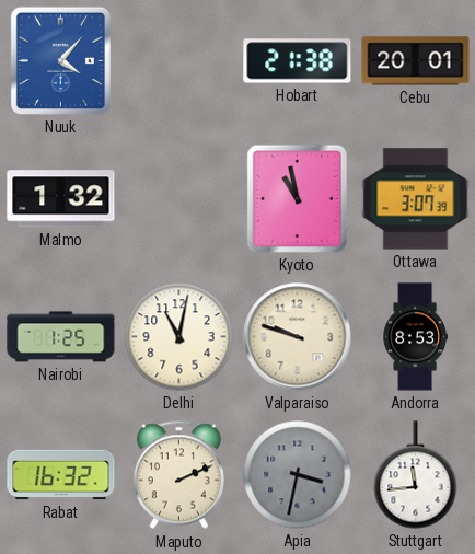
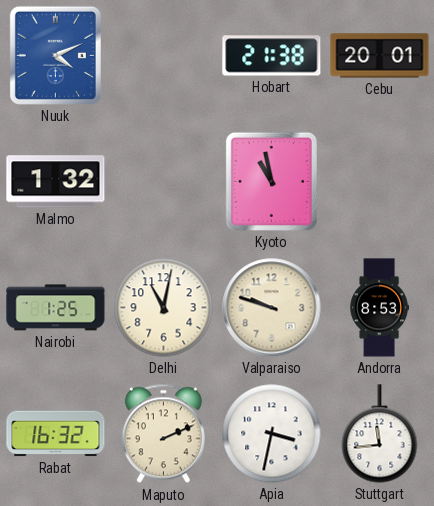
Nuuk: 4:07 -> 4:11
Ottawa: 3:07 -> none
Apia dial: grey -> white
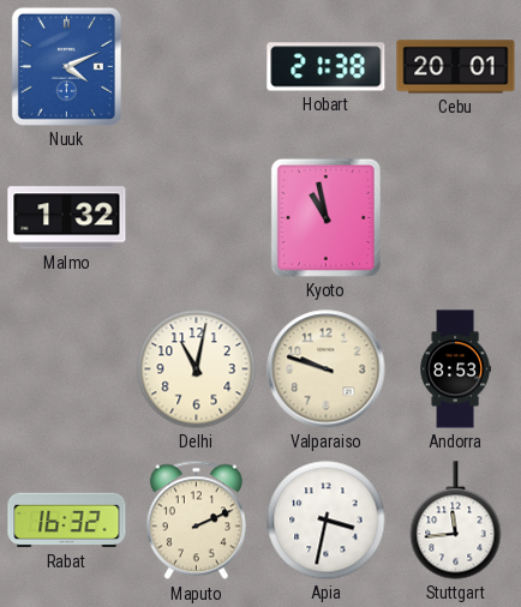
Nairobi: 1:25 -> none
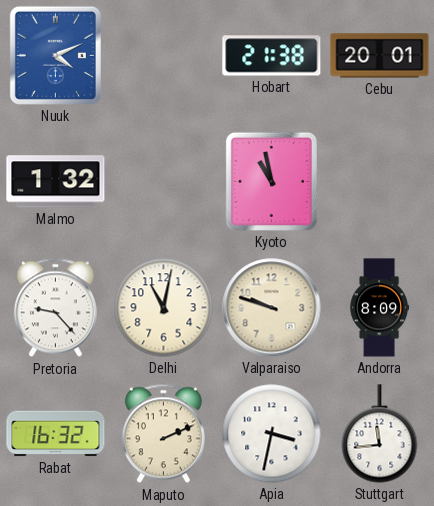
Pretoria: none -> 9:23
Andorra: 8:53 -> 8:09
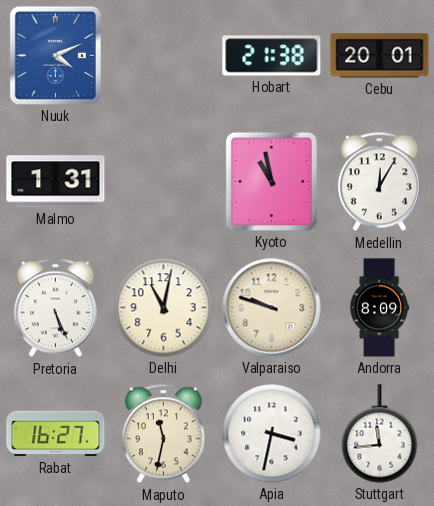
Malmo: 1:32 -> 1:31
Medellin: none -> 12:05
Pretoria: 9:23 -> 5:26
Rabat: 16:32 -> 16:27
Maputo: 2:11 -> 11:32
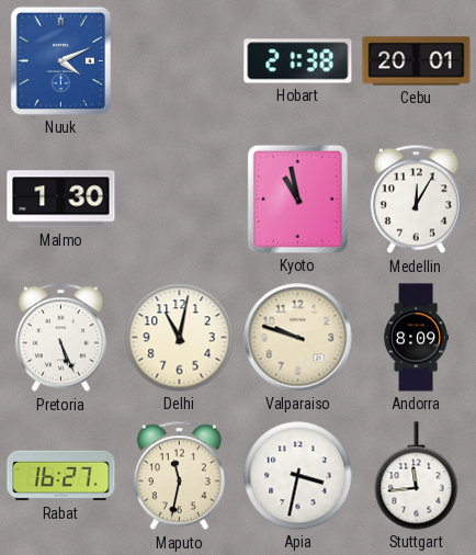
Malmo: 1:31 -> 1:30
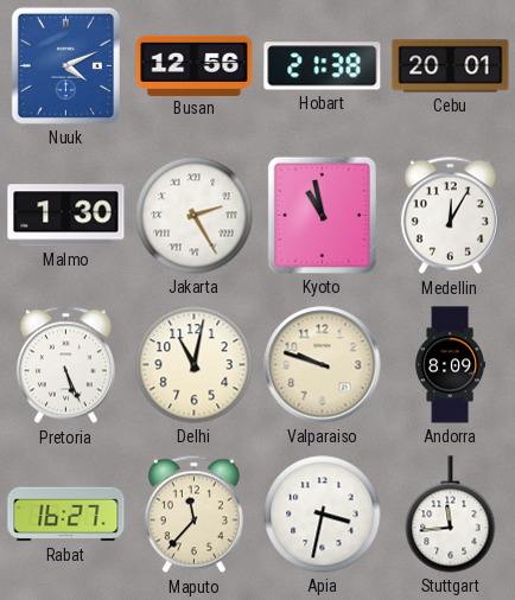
Busan: none -> 12:56
Jakarta: none -> 2:25
Maputo: 11:32 -> 11:37
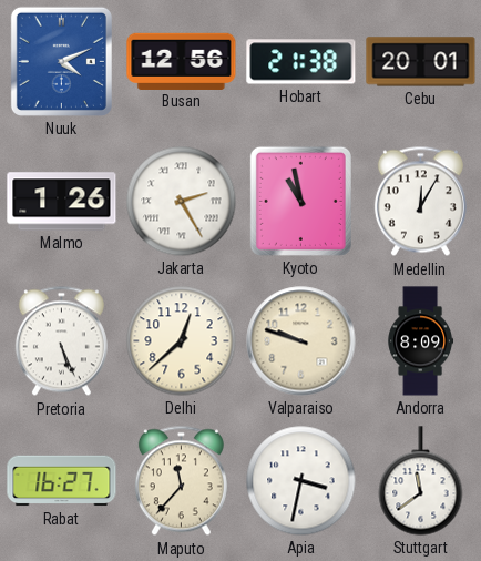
Malmo: 1:30 -> 1:26
Delhi: 11:02 -> 12:38
Stuttgart: 11:44 -> 11:39
